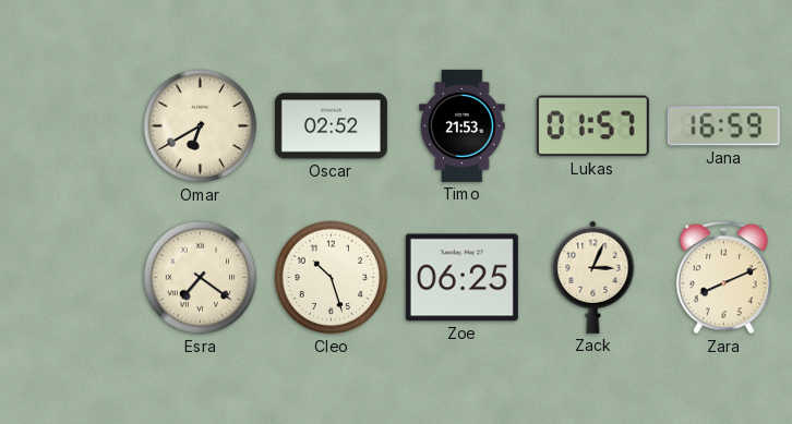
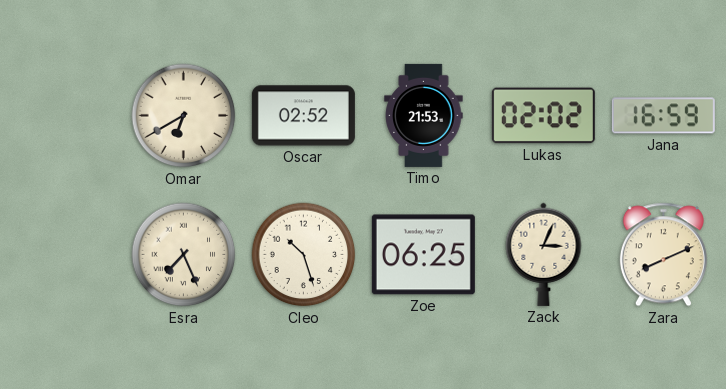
Lukas: 01:57 -> 02:02
Esra: 7:21 -> 7:26
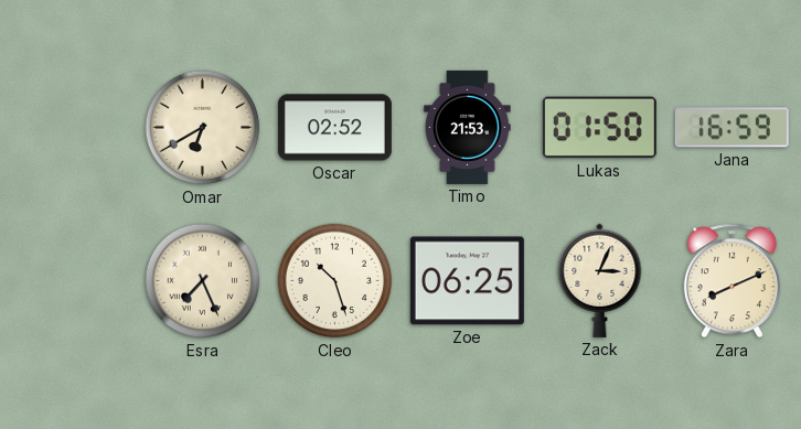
Lukas: 02:02 -> 01:50
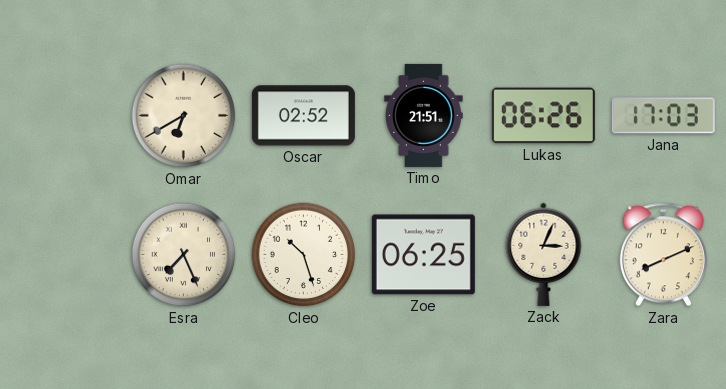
Timo: 21:53 -> 21:51
Lukas: 01:50 -> 06:26
Jana: 16:59 -> 17:03
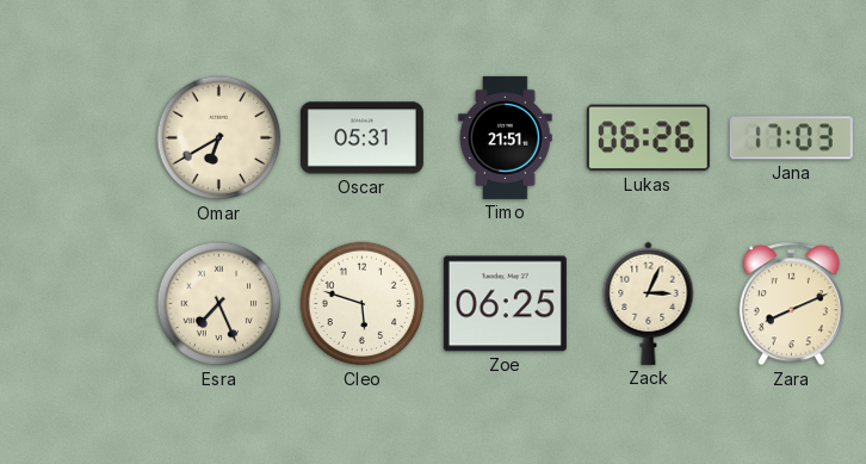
Oscar: 02:52 -> 05:31
Cleo: 10:27 -> 5:48
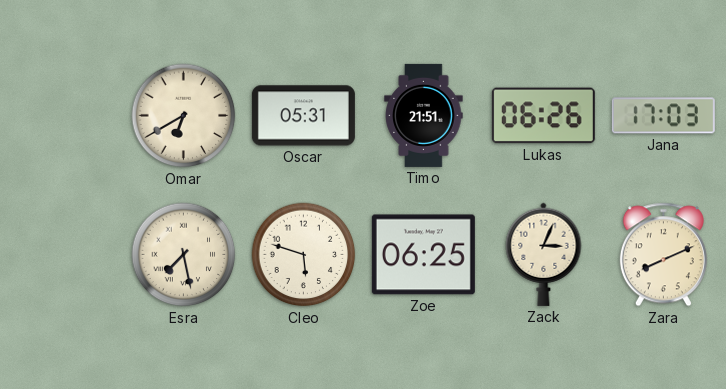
Esra: 7:26 -> 7:28
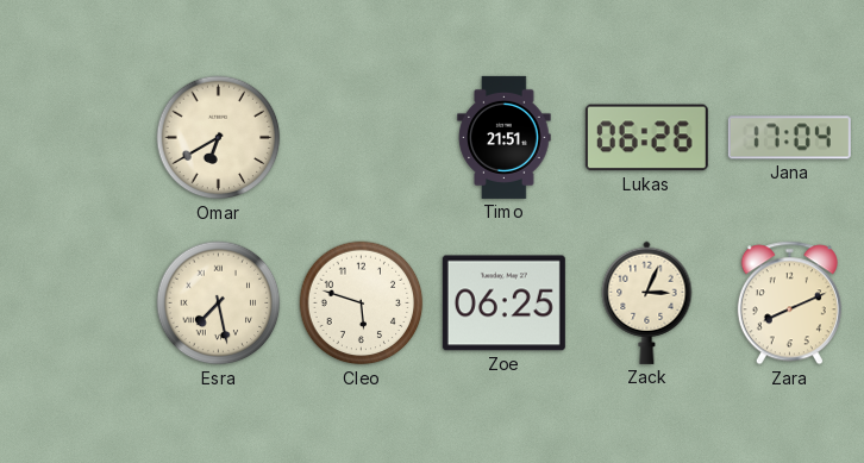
Oscar: 05:31 -> none
Jana: 17:03 -> 17:04
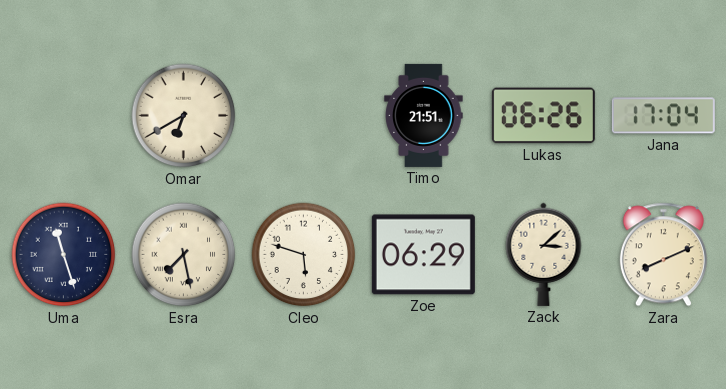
Uma: none -> 11:27
Zoe: 06:25 -> 06:29
Zack: 3:04 -> 3:08
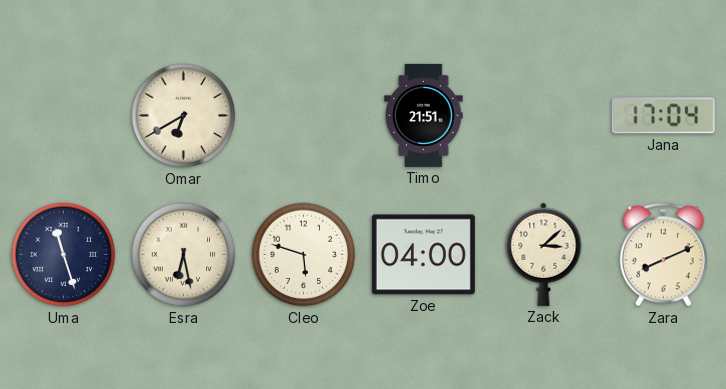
Lukas: 06:26 -> none
Esra: 7:28 -> 6:28
Zoe: 06:29 -> 04:00
